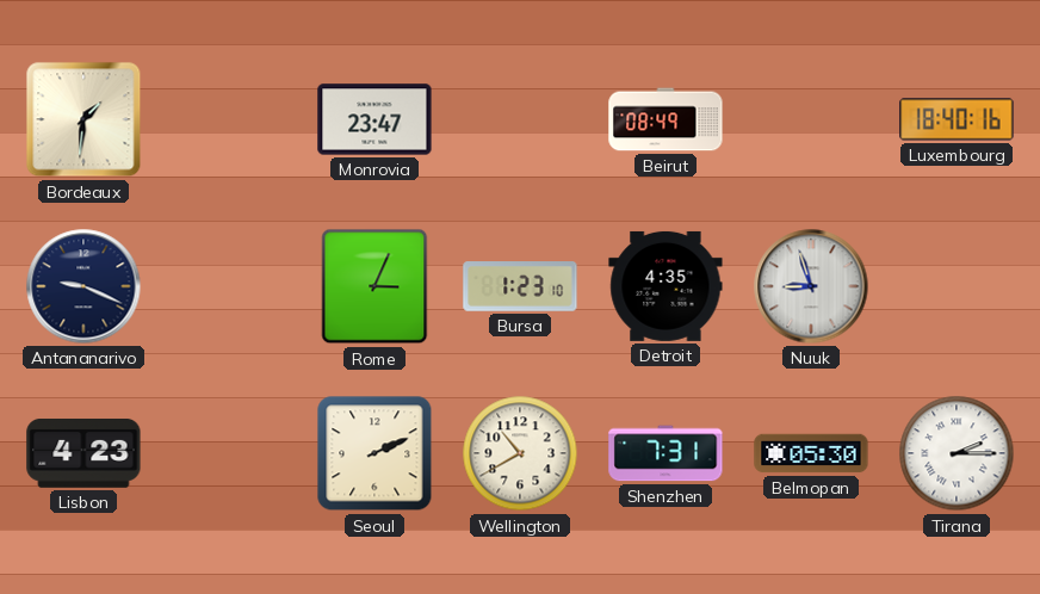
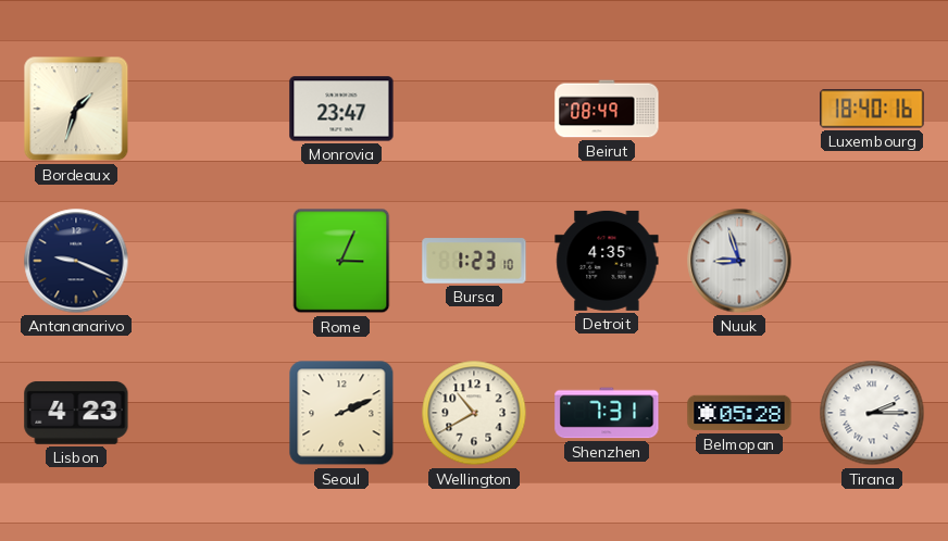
Bordeaux: 1:31 -> 1:33
Belmopan: 05:30 -> 05:28
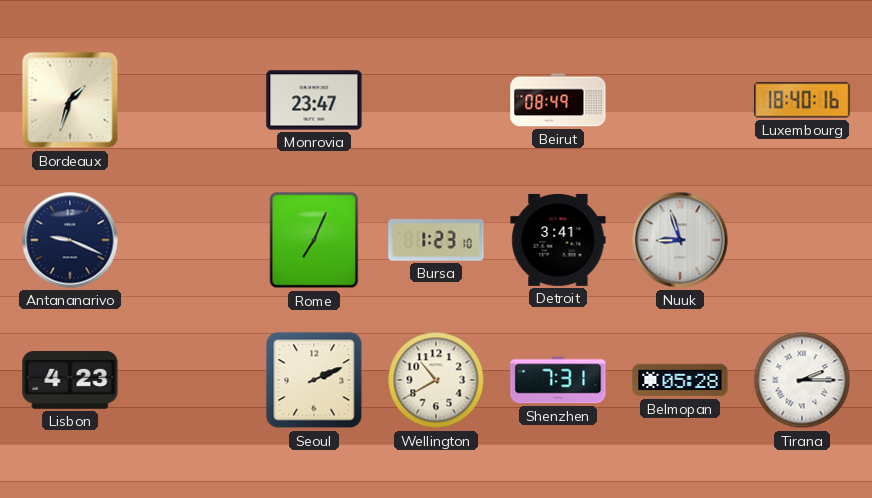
Rome: 3:04 -> 7:04
Detroit: 4:35 -> 3:41
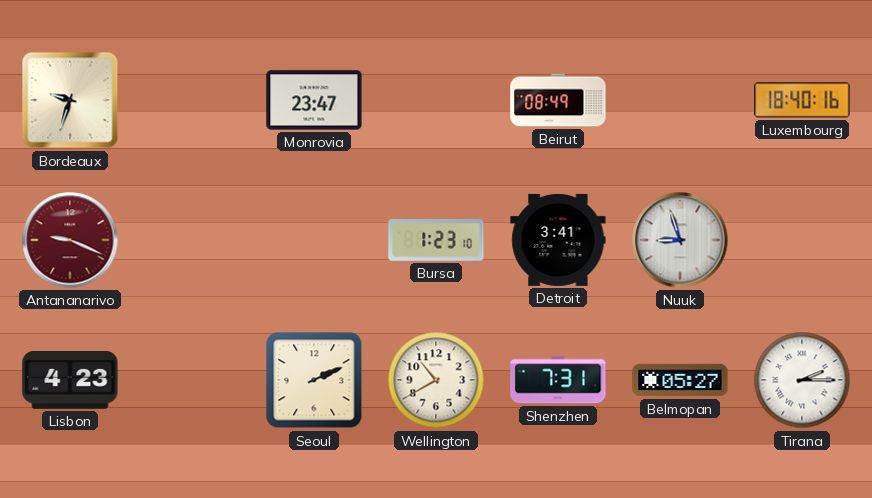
Bordeaux: 1:33 -> 9:33
Antananarivo dial: navy -> burgundy
Rome: 7:04 -> none
Belmopan: 05:28 -> 05:27
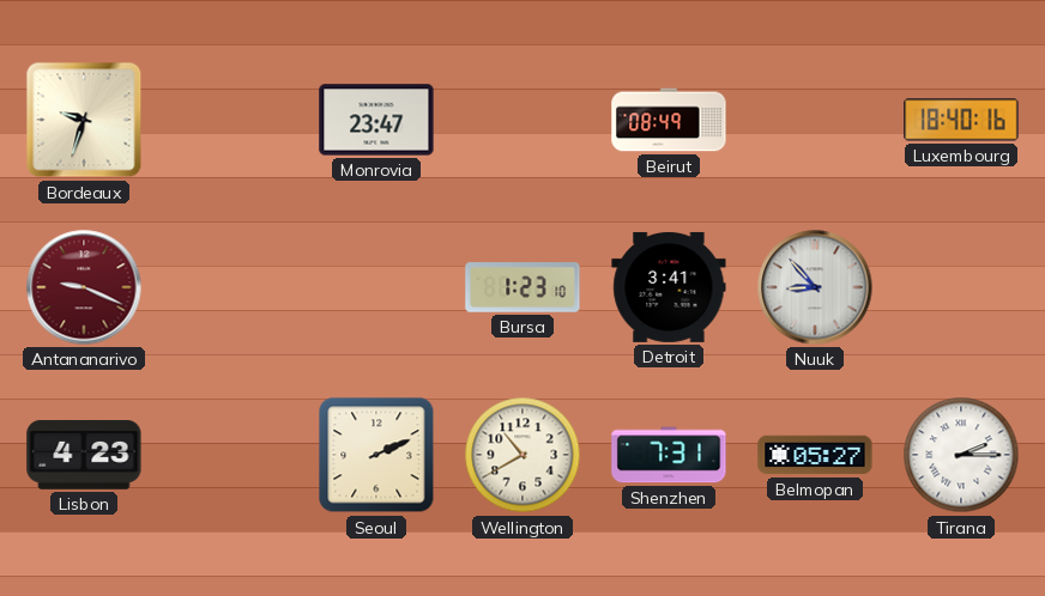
Nuuk: 8:57 -> 8:53
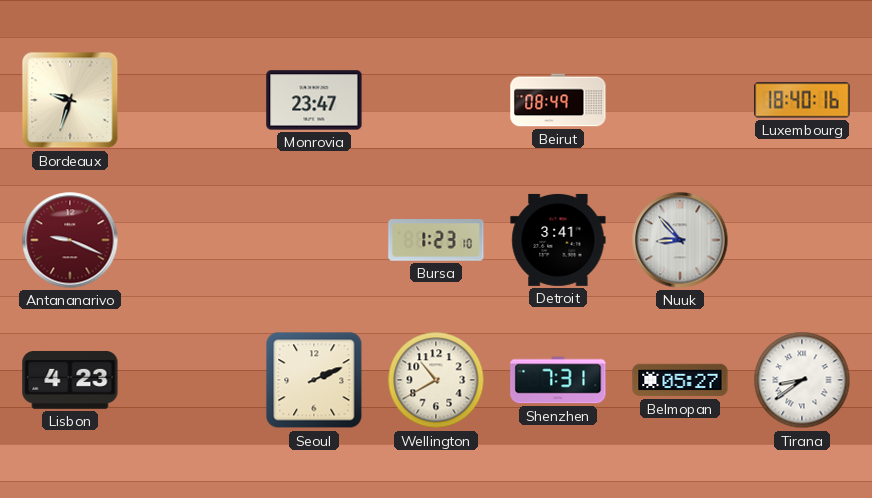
Tirana: 2:15 -> 8:39
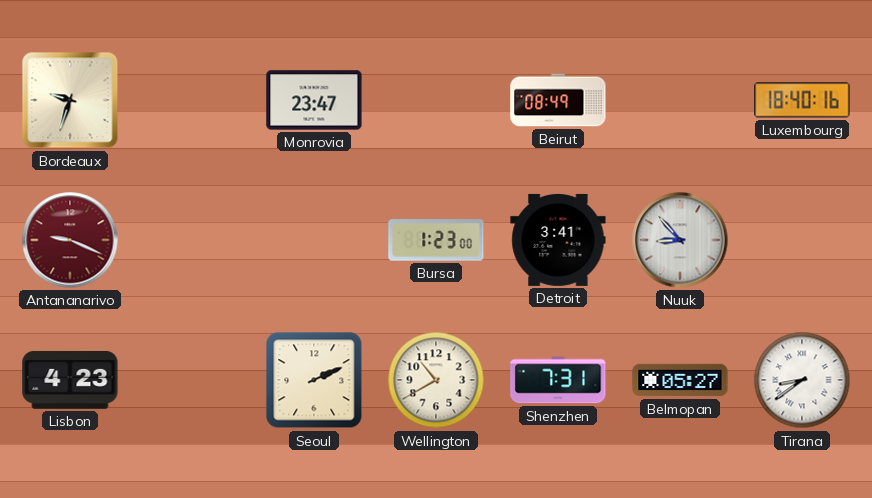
Bursa: 1:23:10 -> 1:23:00
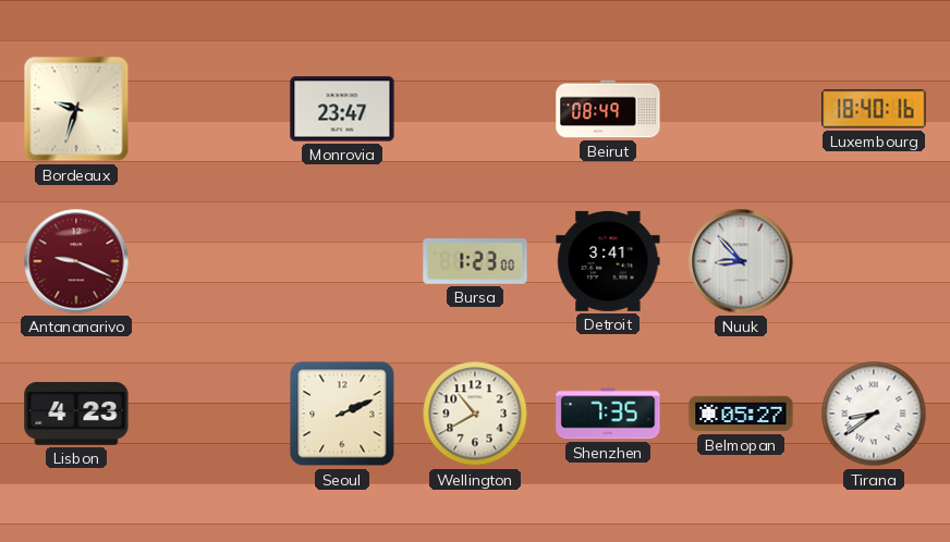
Shenzhen: 7:31 -> 7:35
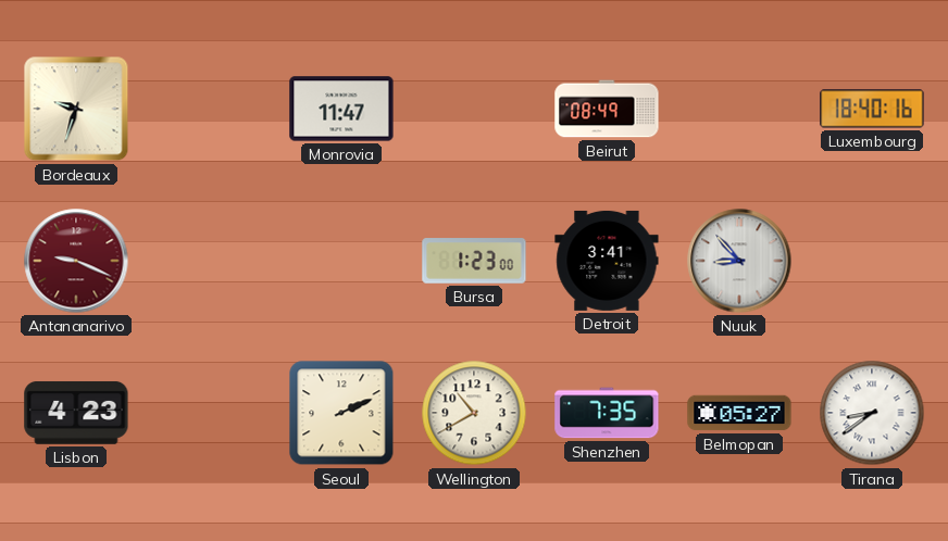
Monrovia: 23:47 -> 11:47
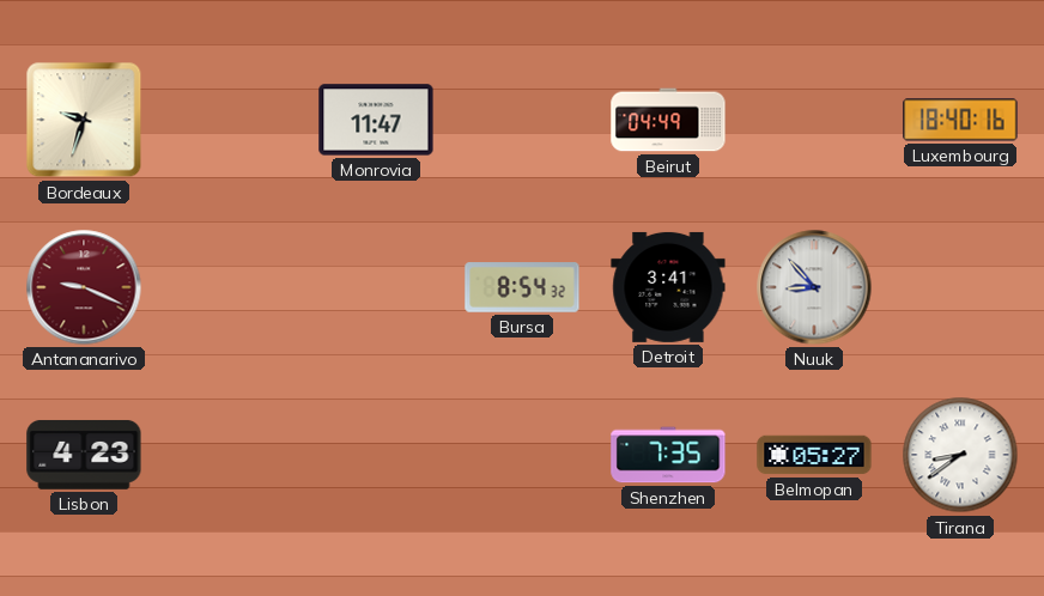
Beirut: 08:49 -> 04:49
Bursa: 1:23 -> 8:54
Seoul: 2:11 -> none
Wellington: 10:40 -> none
